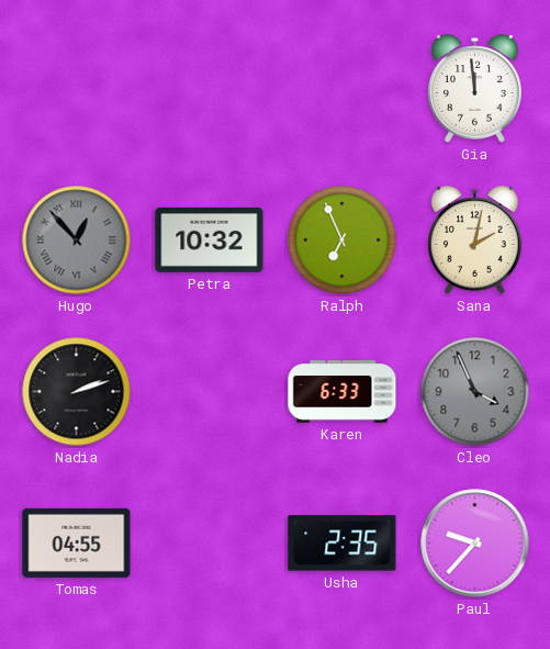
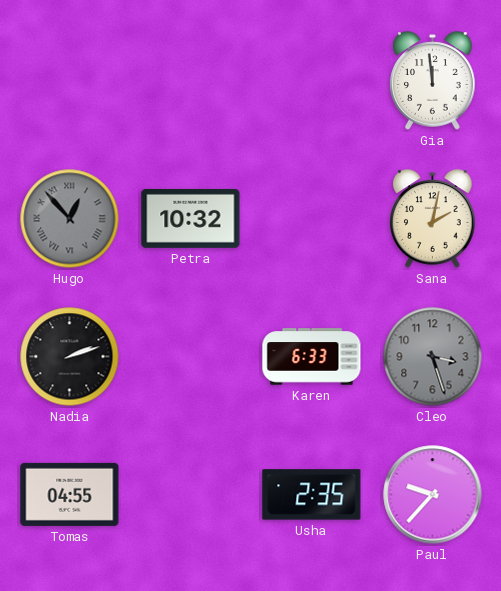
Ralph: 6:56 -> none
Cleo: 3:56 -> 3:27
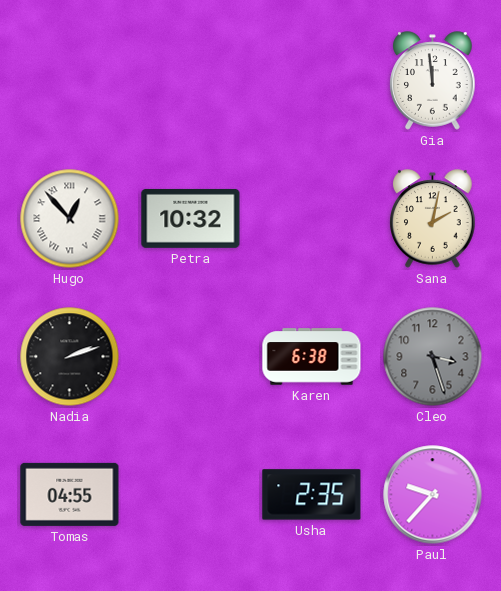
Hugo dial: grey -> white
Karen: 6:33 -> 6:38
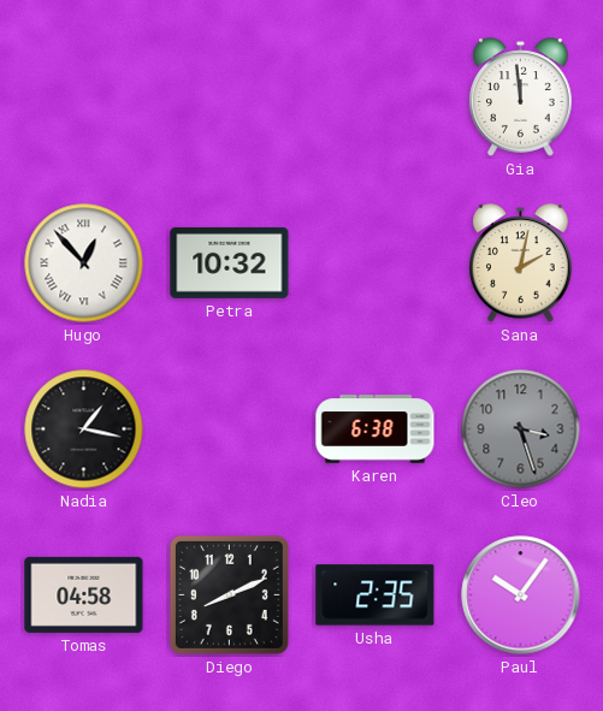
Nadia: 2:12 -> 1:17
Tomas: 04:55 -> 04:58
Diego: none -> 8:11
Paul: 9:37 -> 10:06
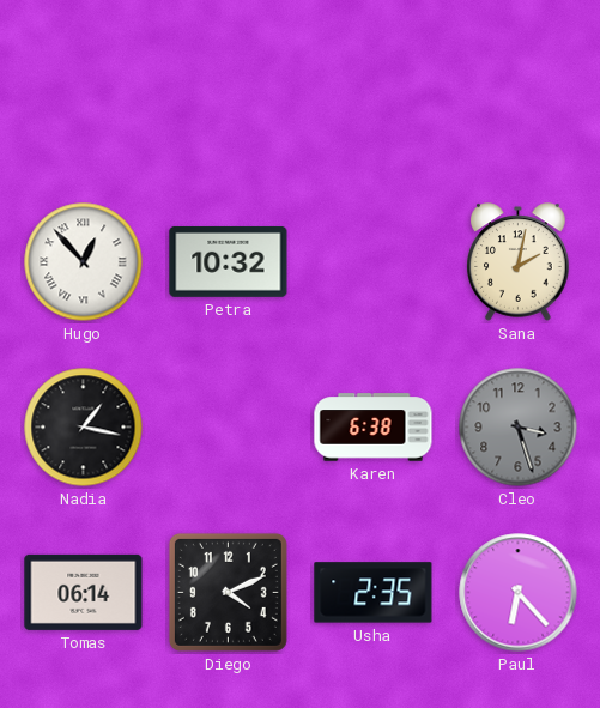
Gia: 11:59 -> none
Tomas: 04:58 -> 06:14
Diego: 8:11 -> 4:11
Paul: 10:06 -> 6:23
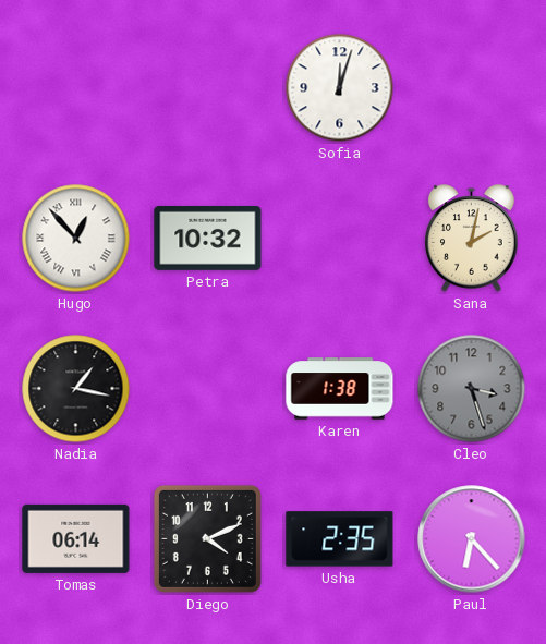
Sofia: none -> 12:03
Karen: 6:38 -> 1:38
